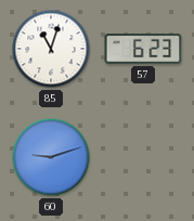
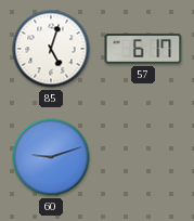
85: 11:03 -> 5:03
57: 6:23 -> 6:17
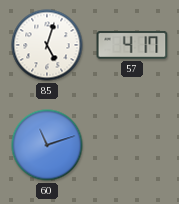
57: 6:17 -> 4:17
60: 9:12 -> 11:12
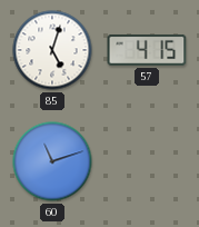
57: 4:17 -> 4:15
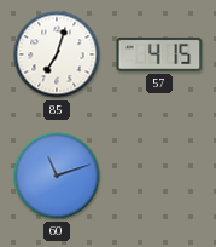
85: 5:03 -> 7:03
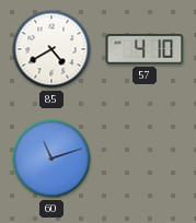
85: 7:03 -> 4:40
57: 4:15 -> 4:10
